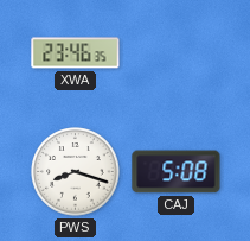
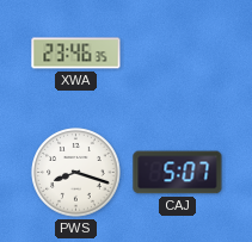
CAJ: 5:08 -> 5:07
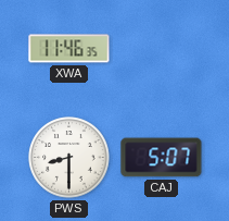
XWA: 23:46 -> 11:46
PWS: 8:18 -> 8:30
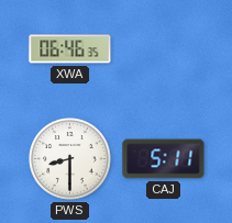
XWA: 11:46 -> 06:46
CAJ: 5:07 -> 5:11
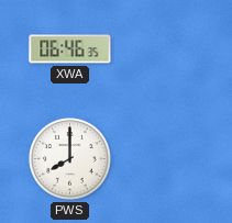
PWS: 8:30 -> 8:00
CAJ: 5:11 -> none
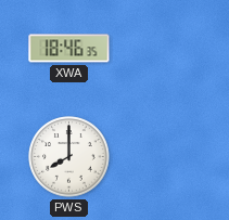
XWA: 06:46 -> 18:46
